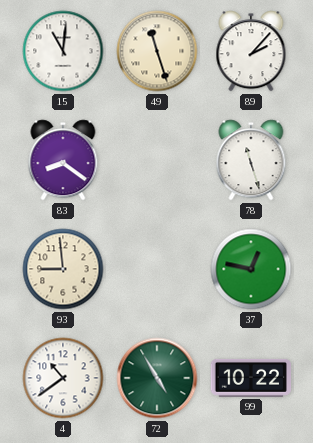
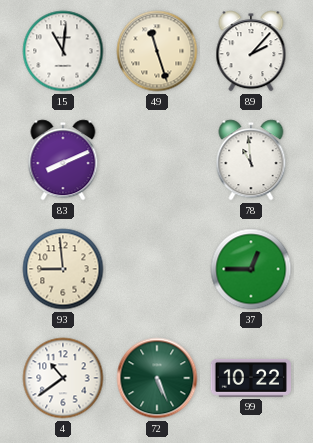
83: 8:21 -> 8:11
78: 11:27 -> 10:59
37: 12:47 -> 12:45
72: 4:55 -> 5:26
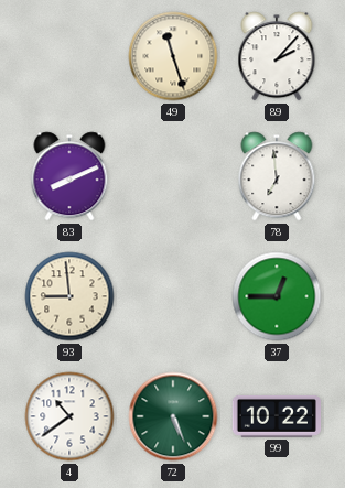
15: 11:01 -> none
78: 10:59 -> 6:59
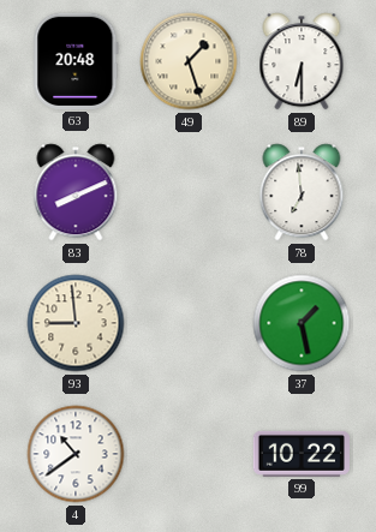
63: none -> 20:48
49: 11:27 -> 1:27
89: 2:07 -> 6:30
37: 12:45 -> 1:28
72: 5:26 -> none
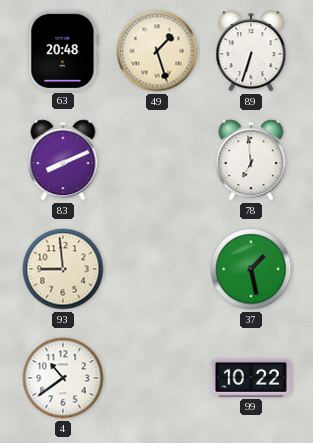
89: 6:30 -> 6:33
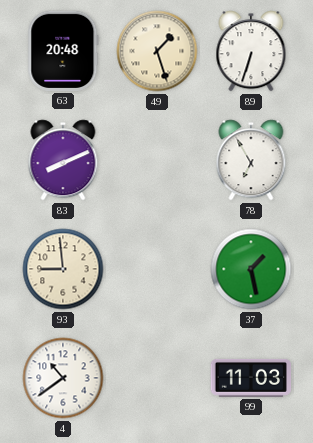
78: 6:59 -> 6:55
99: 10:22 -> 11:03
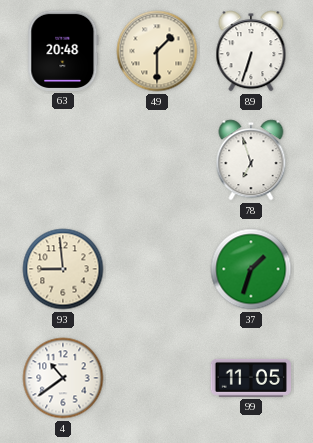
49: 1:27 -> 1:30
83: 8:11 -> none
78: 6:55 -> 6:57
37: 1:28 -> 1:33
99: 11:03 -> 11:05
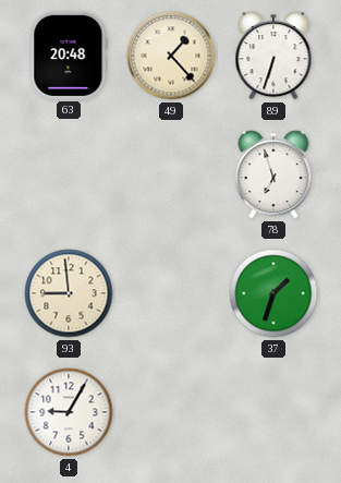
49: 1:30 -> 1:23
4: 10:39 -> 9:05
99: 11:05 -> none
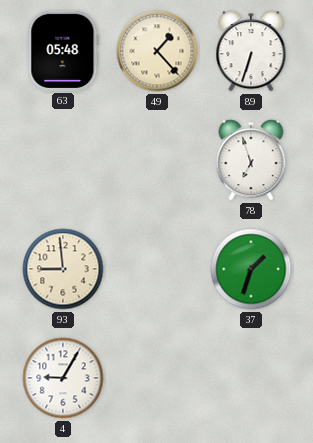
63: 20:48 -> 05:48
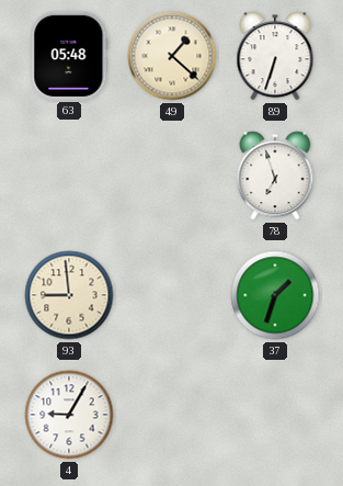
49: 1:23 -> 1:22
